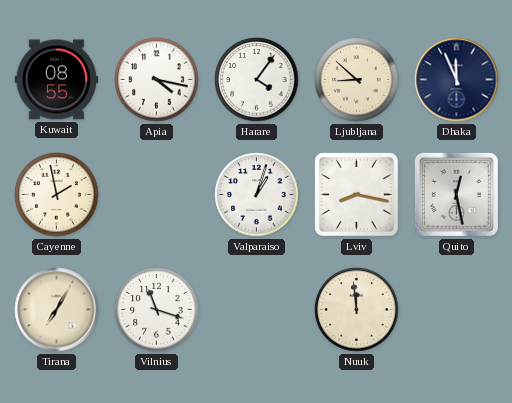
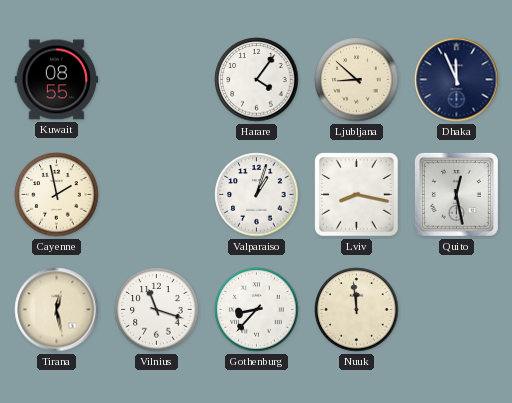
Apia: 4:17 -> none
Tirana: 7:05 -> 12:28
Gothenburg: none -> 8:37
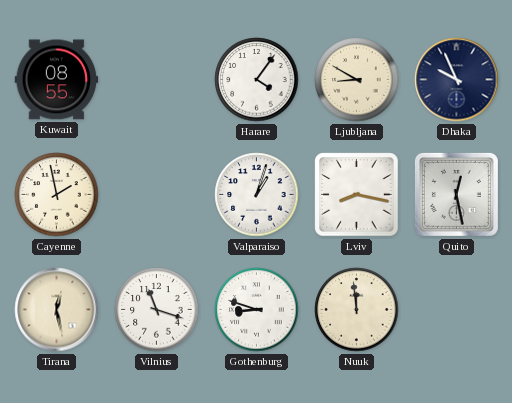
Ljubljana: 8:52 -> 8:50
Dhaka: 11:56 -> 9:56
Gothenburg: 8:37 -> 8:48
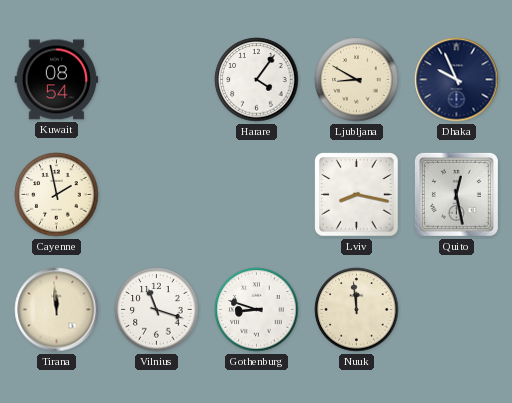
Kuwait: 08:55 -> 08:54
Valparaiso: 1:03 -> none
Tirana: 12:28 -> 11:59
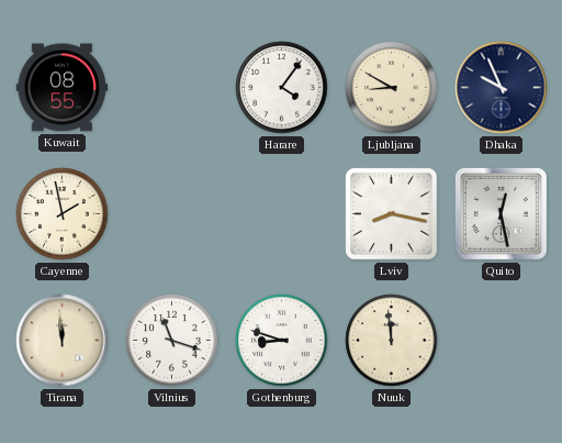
Kuwait: 08:54 -> 08:55
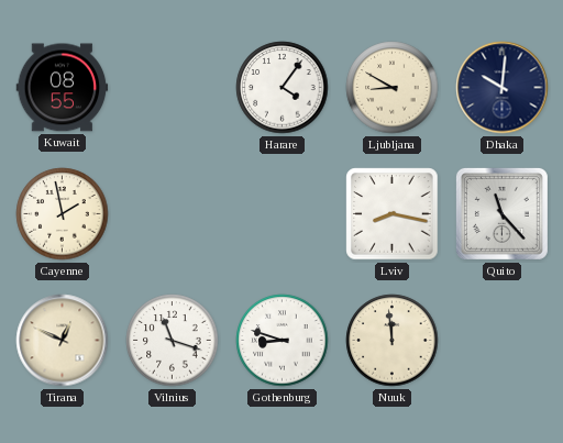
Dhaka: 9:56 -> 10:01
Quito: 12:28 -> 11:23
Tirana: 11:59 -> 12:49
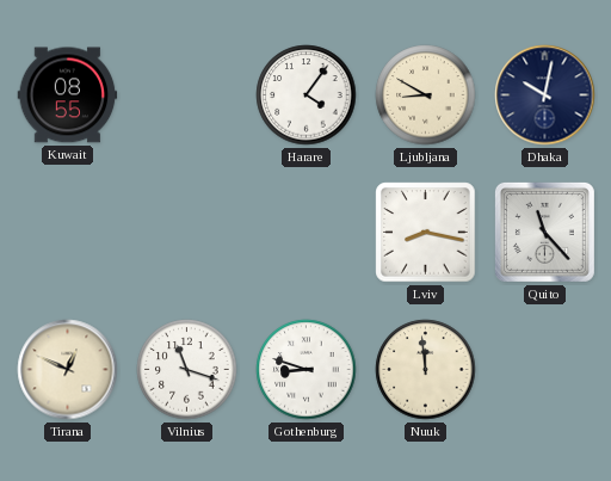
Dhaka: 10:01 -> 10:02
Cayenne: 1:58 -> none
